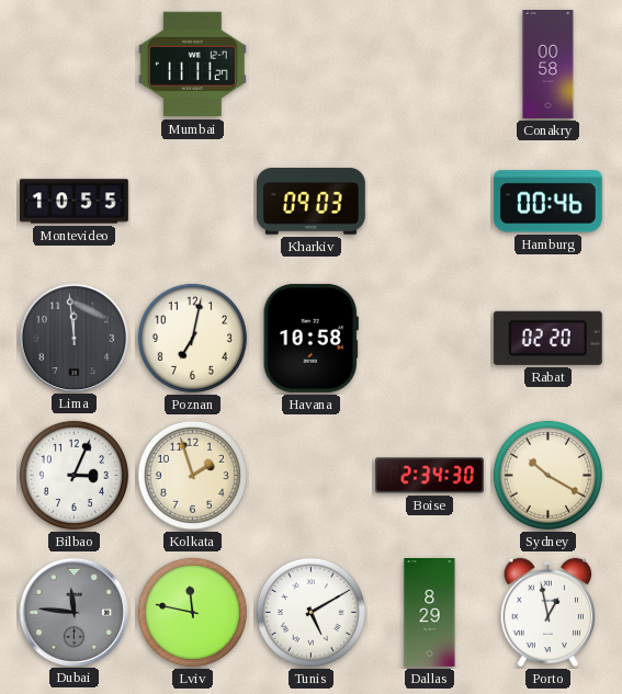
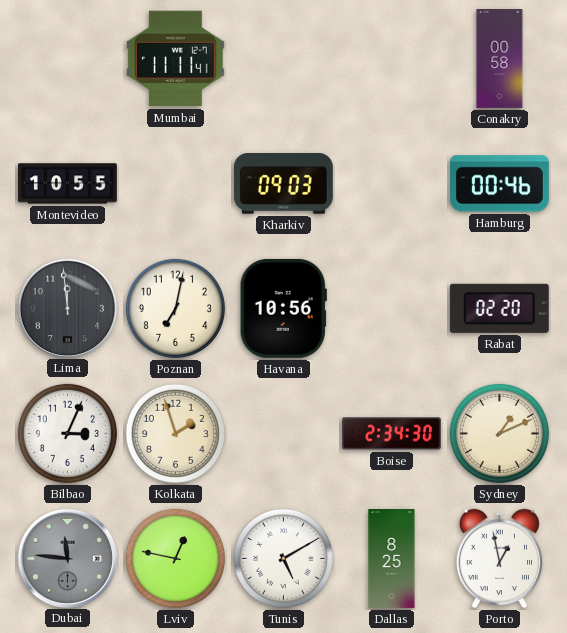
Mumbai: 11:11:27 -> 11:11:41
Havana: 10:58 -> 10:56
Sydney: 10:20 -> 1:11
Lviv: 11:47 -> 12:47
Dallas: 8:29 -> 8:25
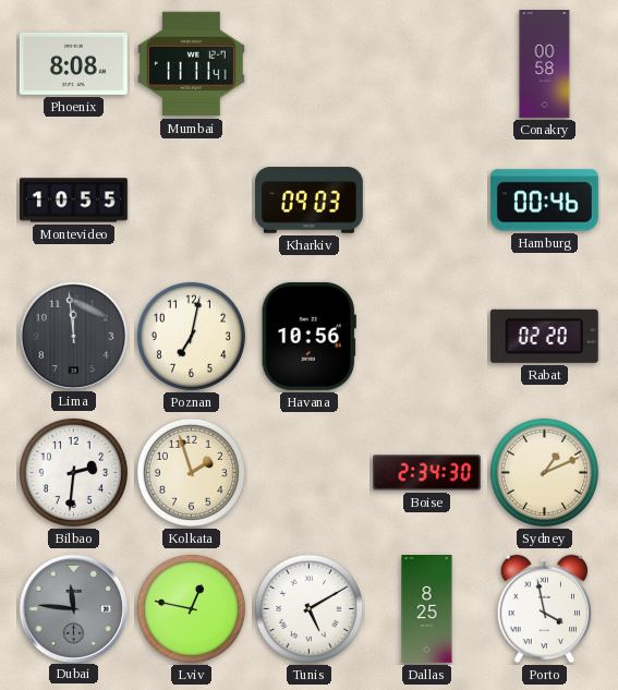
Phoenix: none -> 8:08
Bilbao: 3:04 -> 2:31
Porto: 12:58 -> 3:58
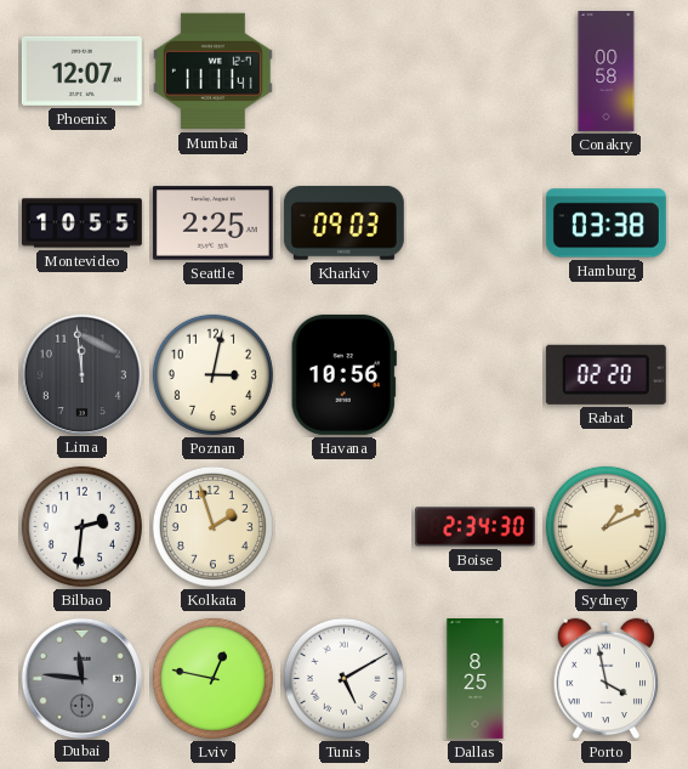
Phoenix: 8:08 -> 12:07
Seattle: none -> 2:25
Hamburg: 00:46 -> 03:38
Poznan: 7:02 -> 3:02
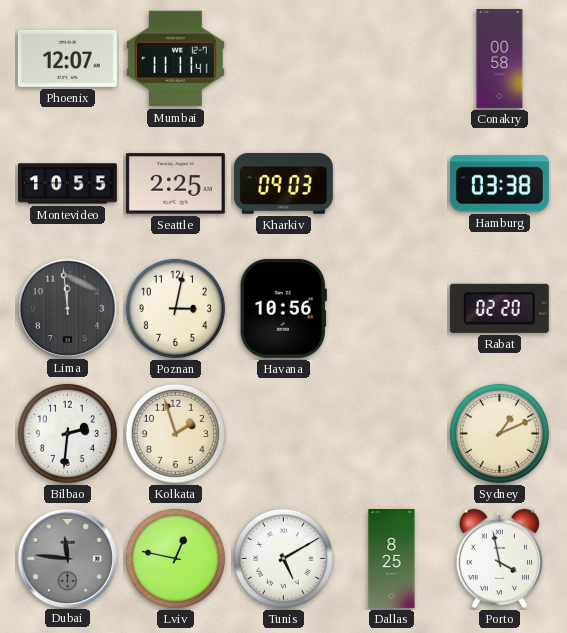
Boise: 2:34 -> none
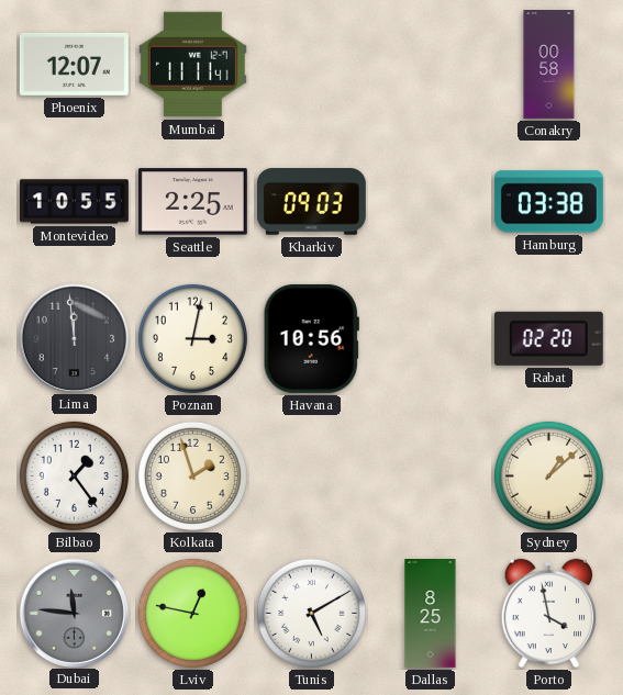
Bilbao: 2:31 -> 1:24
Sydney: 1:11 -> 1:08
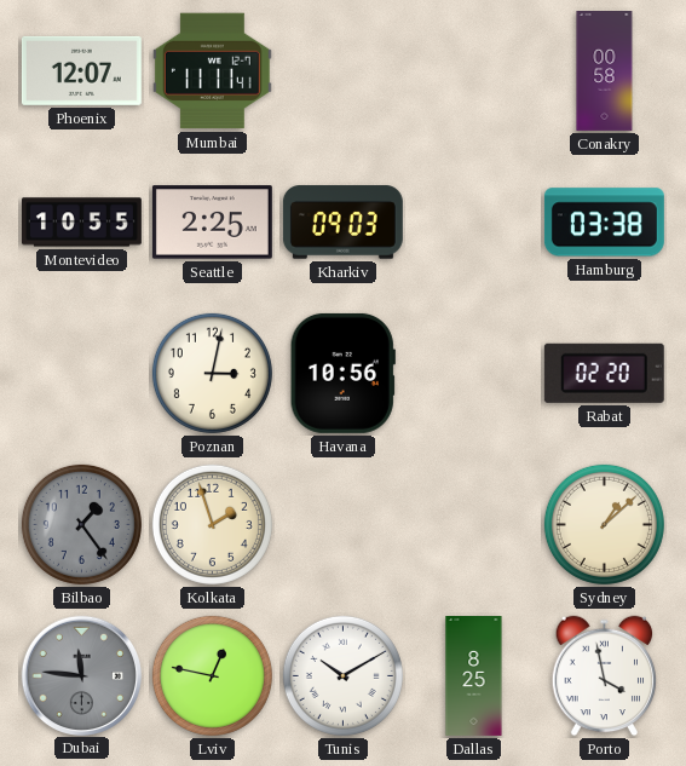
Lima: 11:59 -> none
Bilbao dial: white -> grey
Tunis: 5:10 -> 10:10
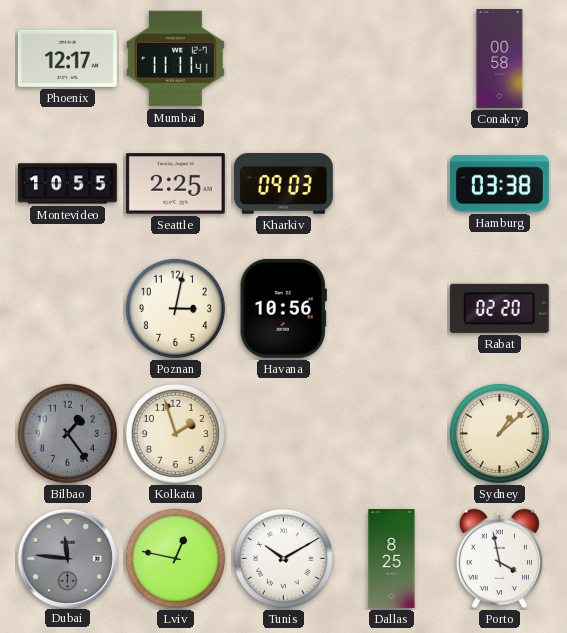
Phoenix: 12:07 -> 12:17
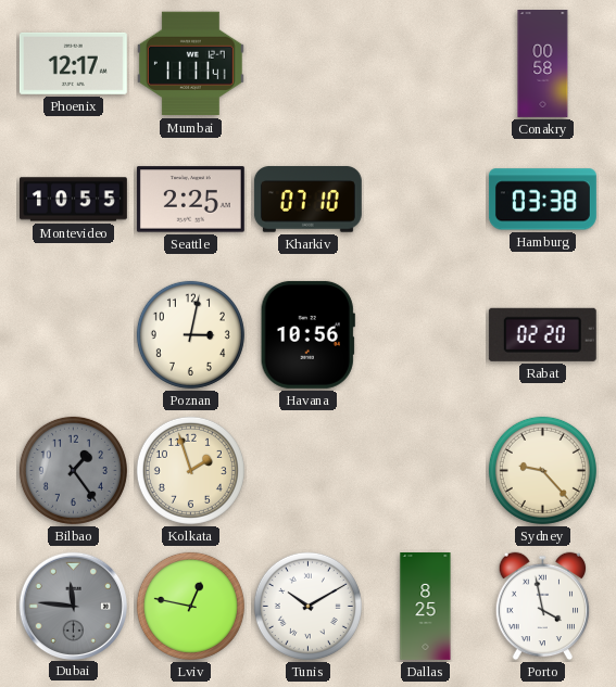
Kharkiv: 09:03 -> 07:10
Sydney: 1:08 -> 9:23
